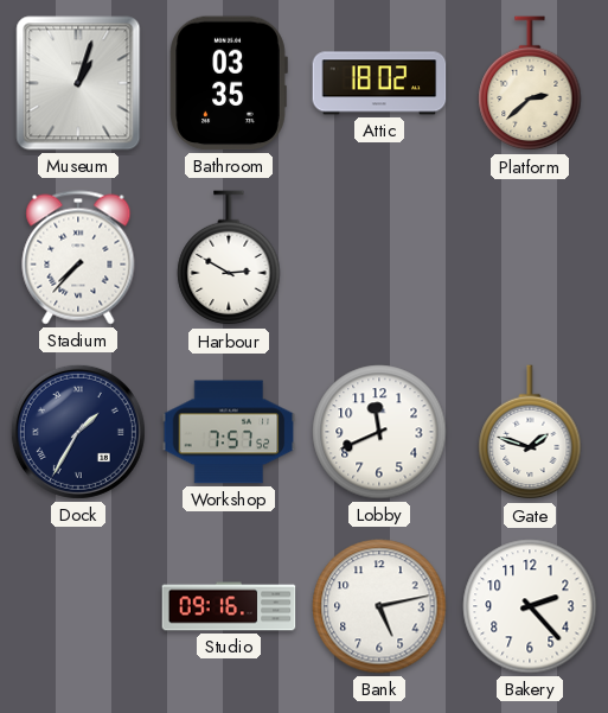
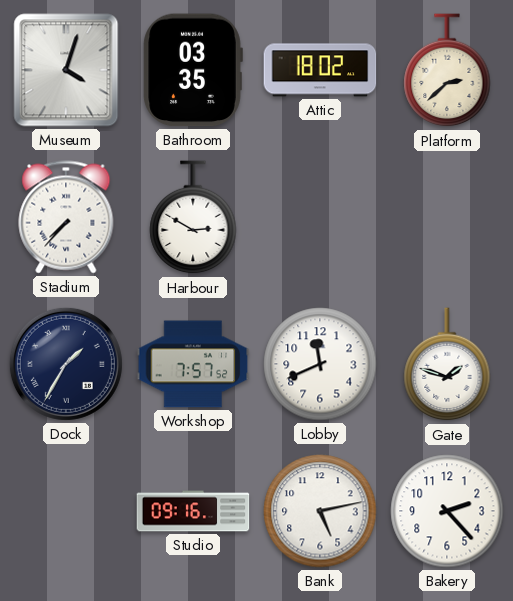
Museum: 1:03 -> 4:03
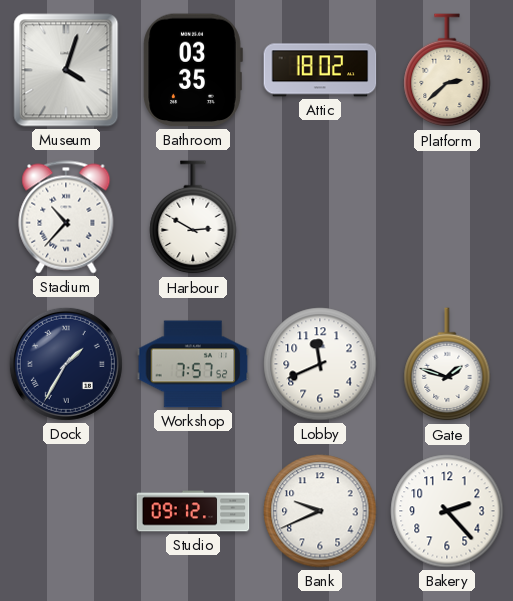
Stadium: 7:37 -> 10:37
Studio: 09:16 -> 09:12
Bank: 5:13 -> 9:41
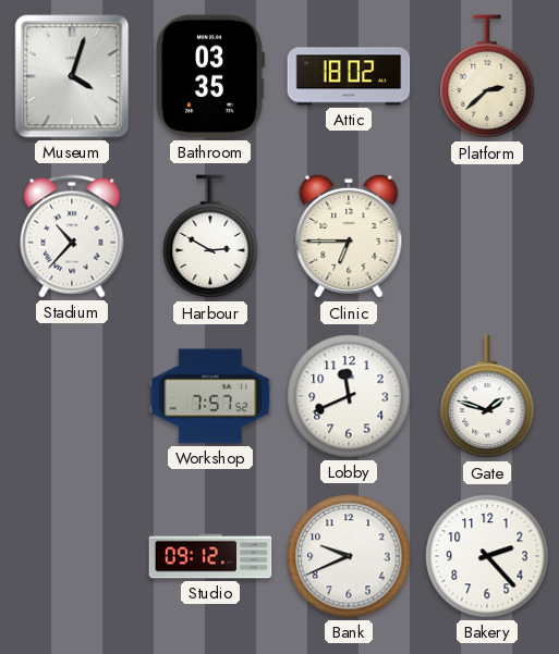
Clinic: none -> 6:45
Dock: 1:35 -> none
